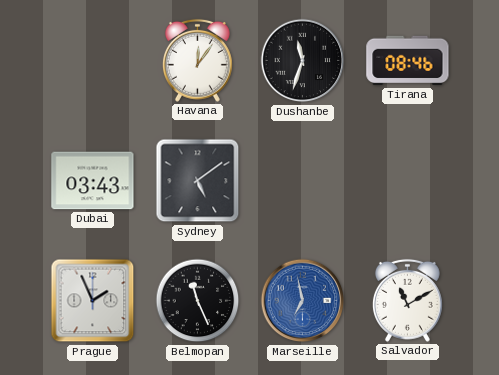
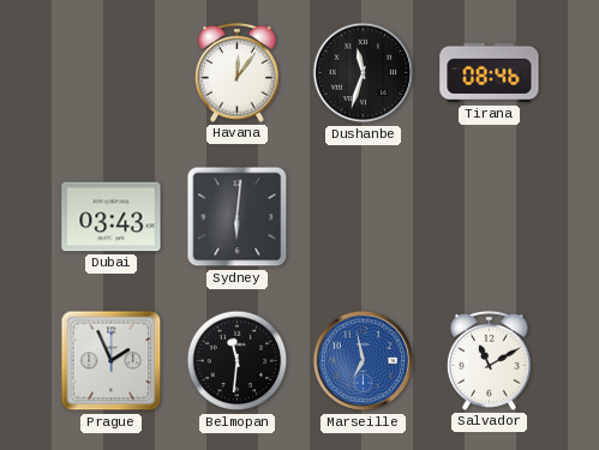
Sydney: 5:09 -> 6:01
Belmopan: 11:26 -> 11:31
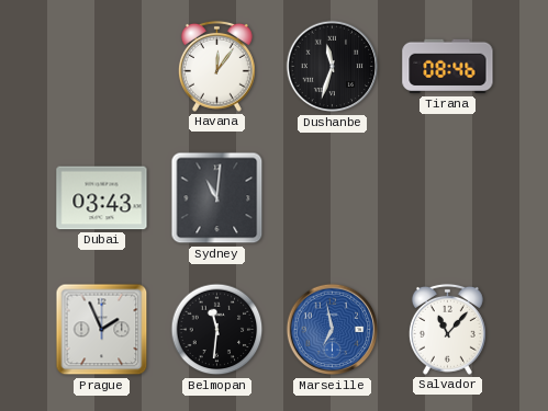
Sydney: 6:01 -> 11:01
Salvador: 11:10 -> 11:07
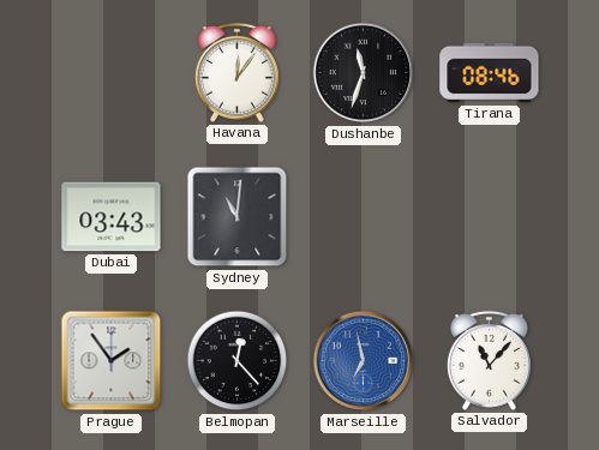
Prague: 1:56 -> 1:54
Belmopan: 11:31 -> 12:23
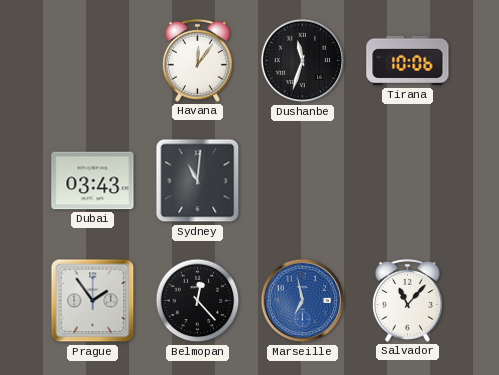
Tirana: 08:46 -> 10:06
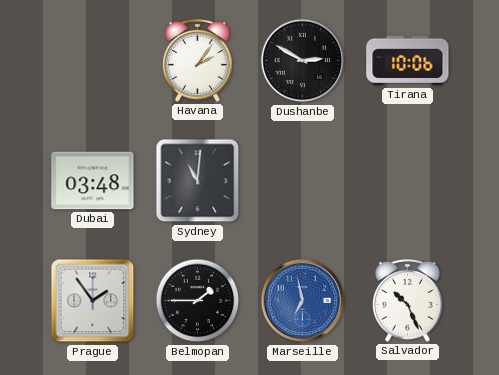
Havana: 12:06 -> 2:06
Dushanbe: 11:33 -> 2:50
Dubai: 03:43 -> 03:48
Belmopan: 12:23 -> 1:45
Salvador: 11:07 -> 10:26
